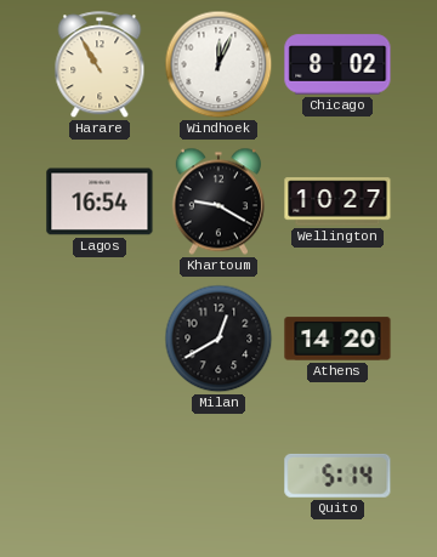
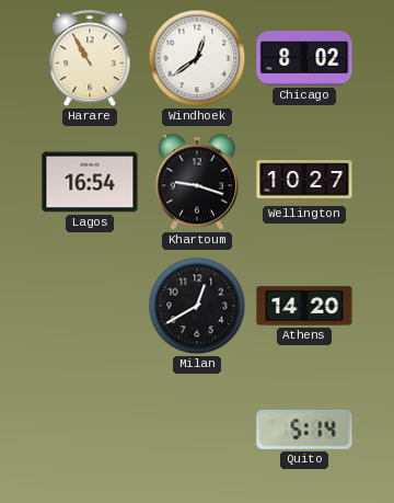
Windhoek: 12:04 -> 12:39
Khartoum: 9:20 -> 9:18
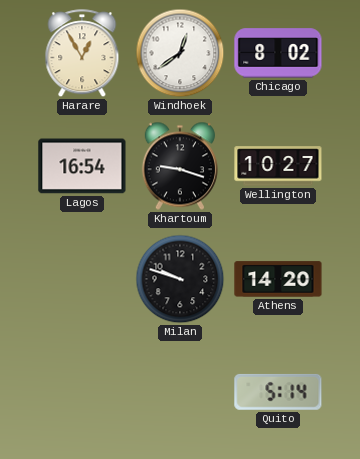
Harare: 10:55 -> 12:55
Milan: 12:40 -> 9:48
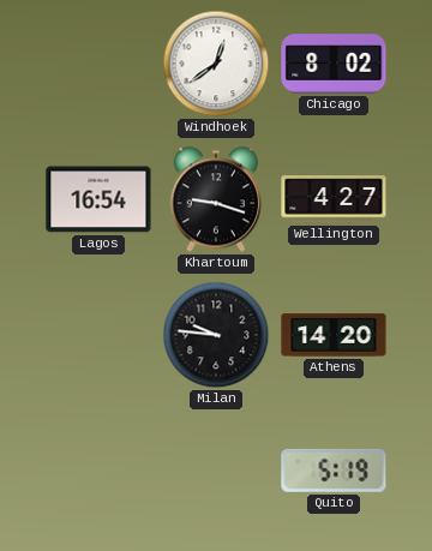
Harare: 12:55 -> none
Wellington: 10:27 -> 4:27
Milan: 9:48 -> 9:46
Quito: 5:14 -> 5:19
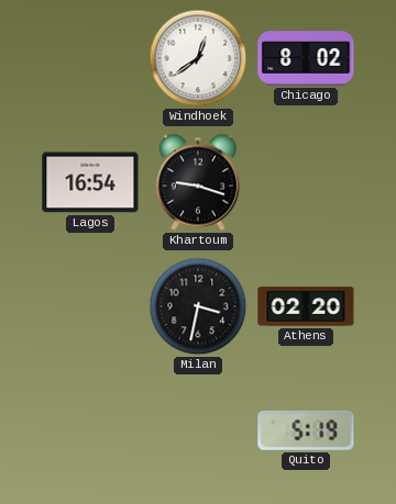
Wellington: 4:27 -> none
Milan: 9:46 -> 3:32
Athens: 14:20 -> 02:20
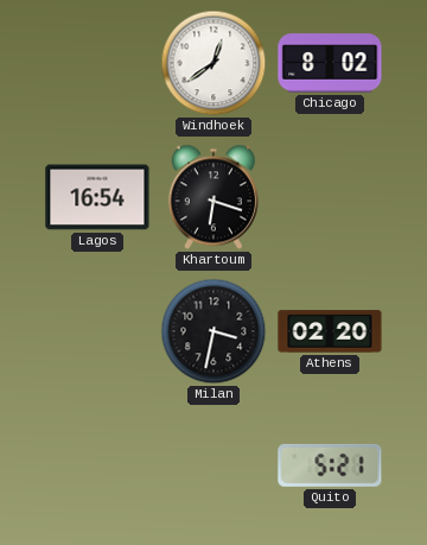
Khartoum: 9:18 -> 6:18
Quito: 5:19 -> 5:21
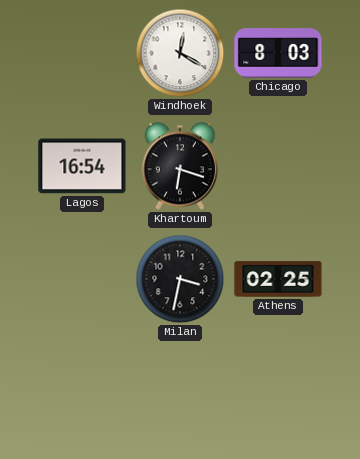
Windhoek: 12:39 -> 12:20
Chicago: 8:02 -> 8:03
Athens: 02:20 -> 02:25
Quito: 5:21 -> none
